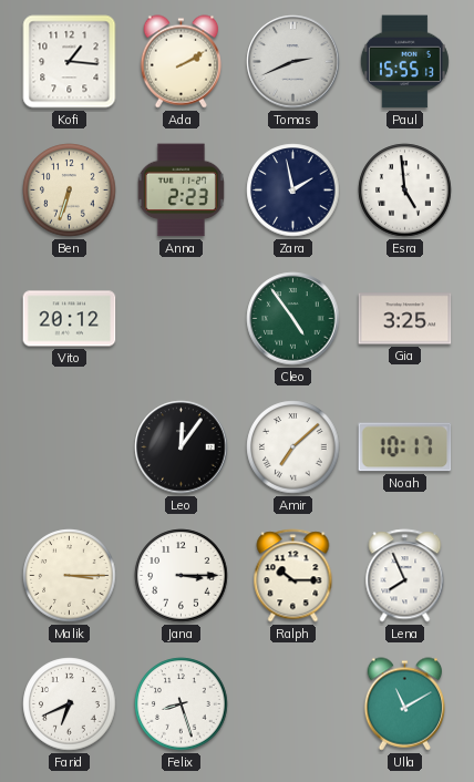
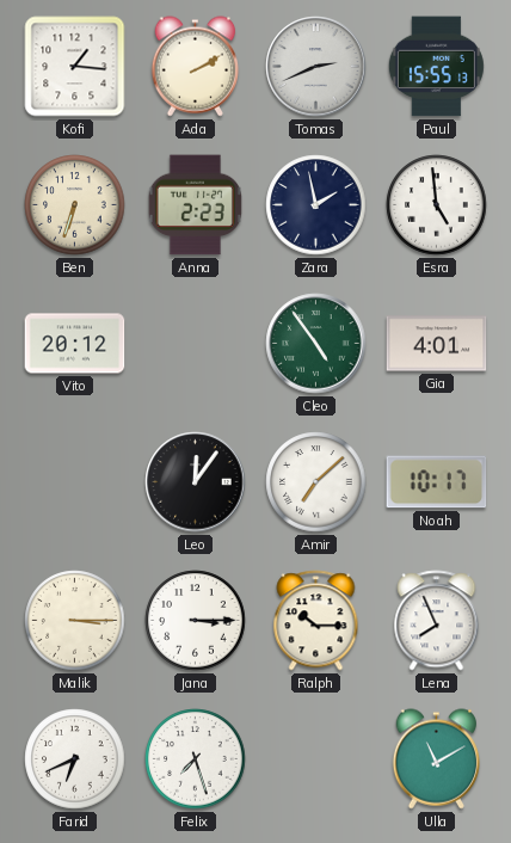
Gia: 3:25 -> 4:01
Felix: 8:27 -> 7:27
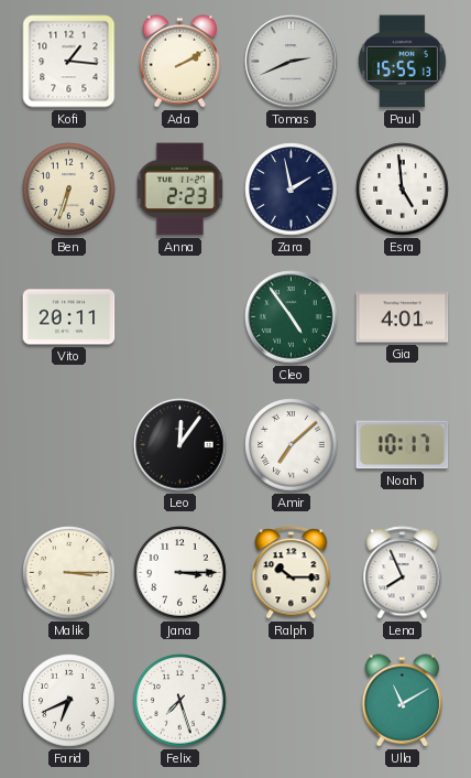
Vito: 20:12 -> 20:11
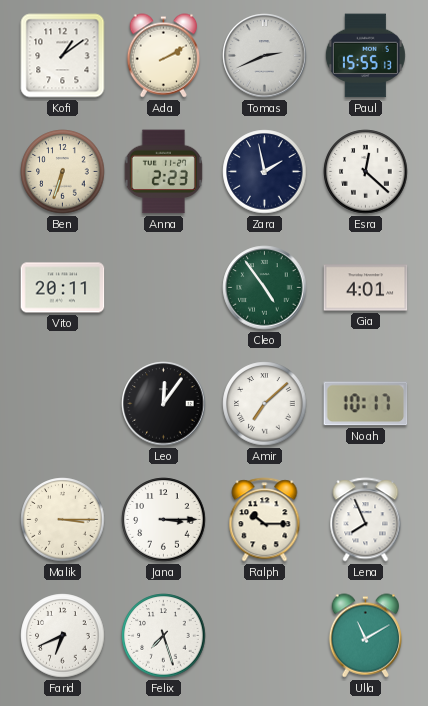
Kofi: 1:16 -> 1:09
Esra: 4:59 -> 12:22
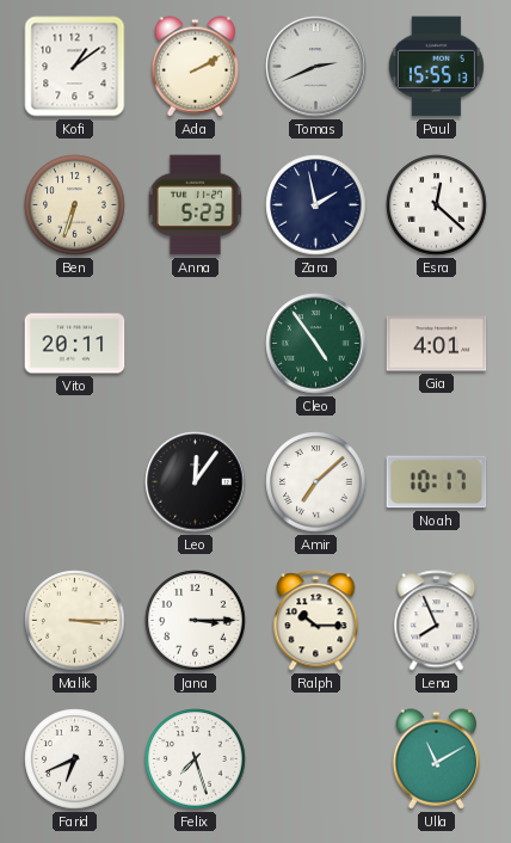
Anna: 2:23 -> 5:23
